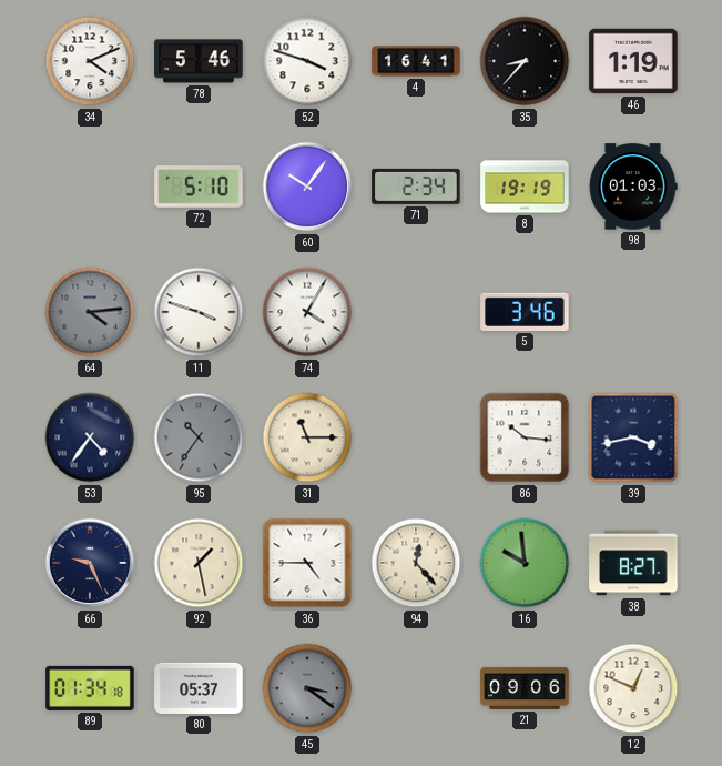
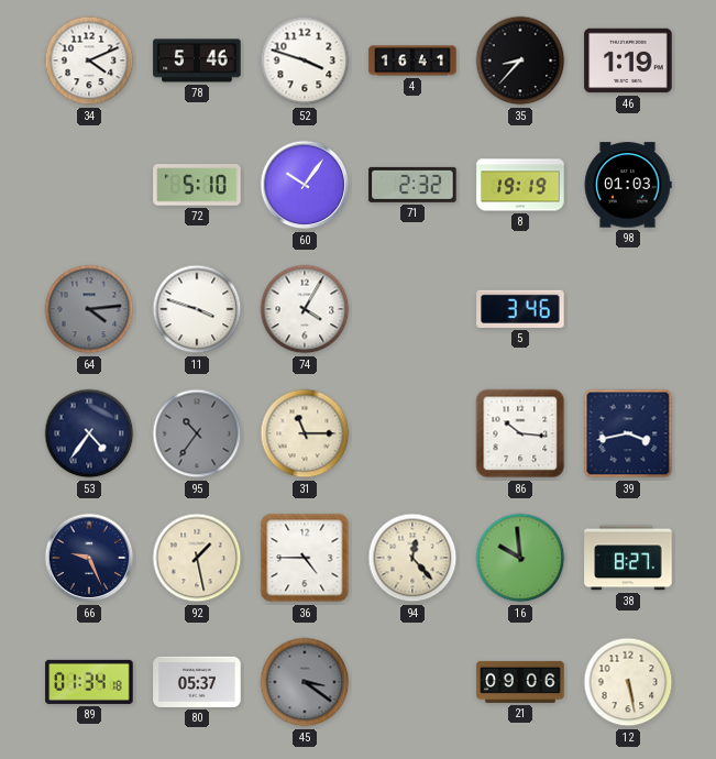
71: 2:34 -> 2:32
12: 12:49 -> 5:28
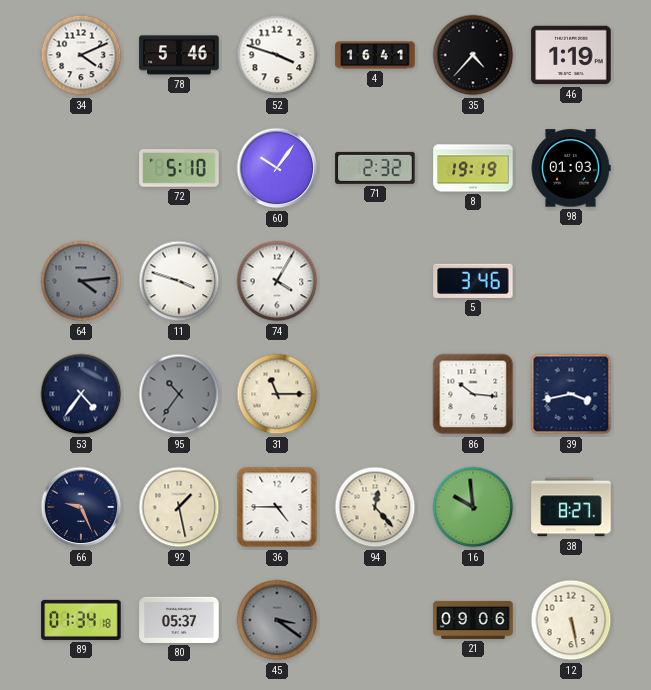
35: 8:37 -> 4:37
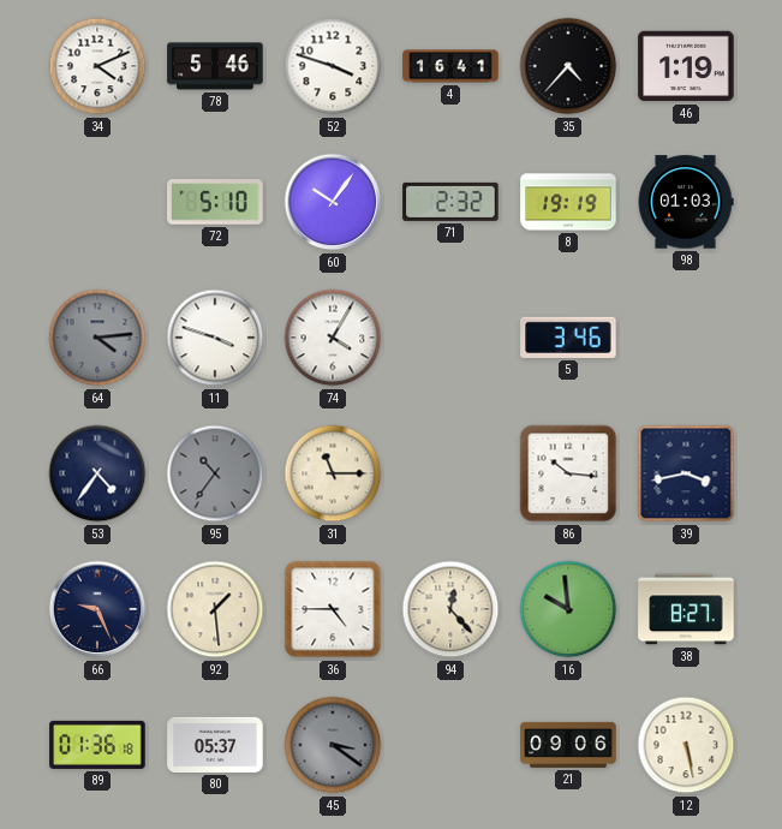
92: 1:28 -> 1:29
89: 01:34 -> 01:36
